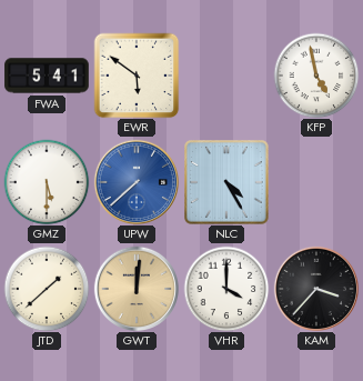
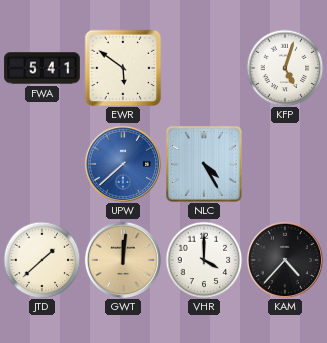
KFP: 4:58 -> 5:03
GMZ: 5:30 -> none
KAM: 3:37 -> 4:37
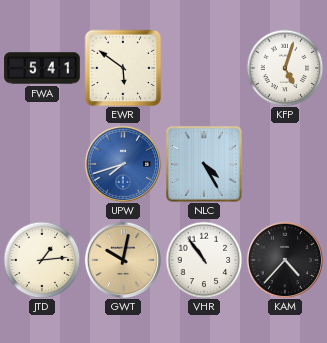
UPW: 7:38 -> 7:42
JTD: 1:38 -> 1:14
GWT: 12:01 -> 10:02
VHR: 4:00 -> 10:54
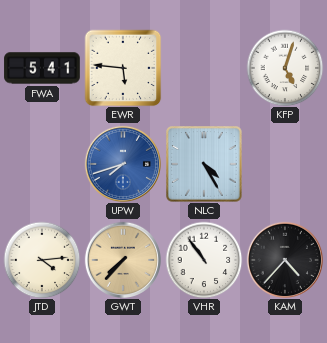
EWR: 5:51 -> 5:46
JTD: 1:14 -> 4:14
GWT: 10:02 -> 7:37
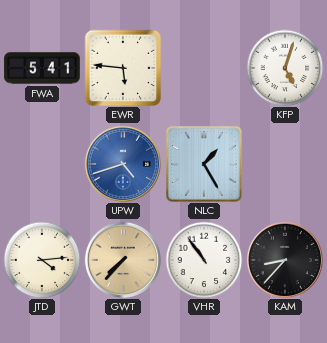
UPW: 7:42 -> 4:42
NLC: 4:25 -> 1:25
KAM: 4:37 -> 8:37
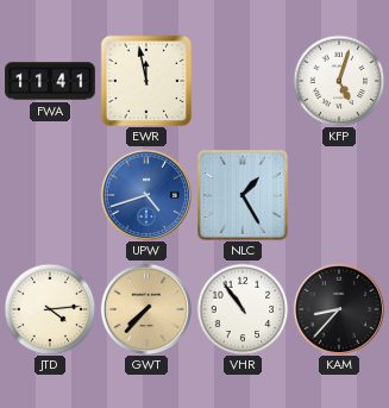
FWA: 5:41 -> 11:41
EWR: 5:46 -> 11:58
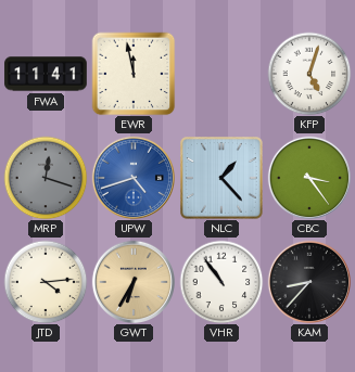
MRP: none -> 12:18
NLC: 1:25 -> 1:23
CBC: none -> 3:24
GWT: 7:37 -> 6:35
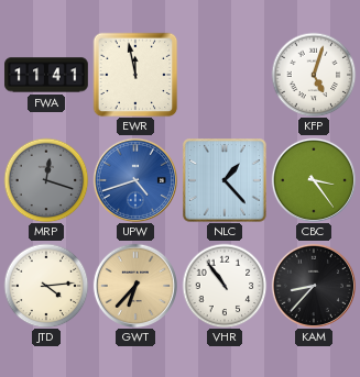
GWT: 6:35 -> 6:37
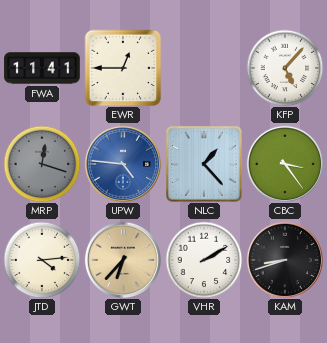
EWR: 11:58 -> 12:45
KFP: 5:03 -> 5:07
UPW: 4:42 -> 4:46
VHR: 10:54 -> 2:10
KAM: 8:37 -> 8:42
